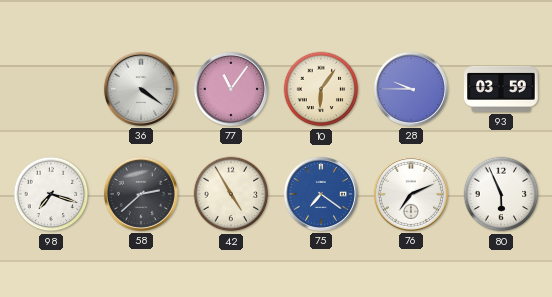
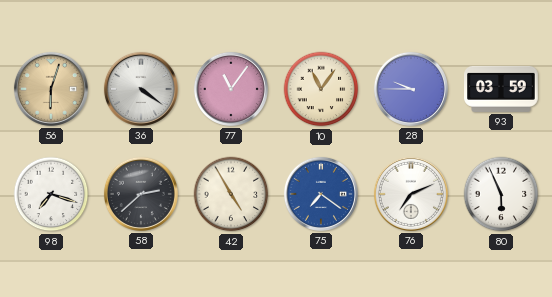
56: none -> 6:03
10: 6:06 -> 11:06
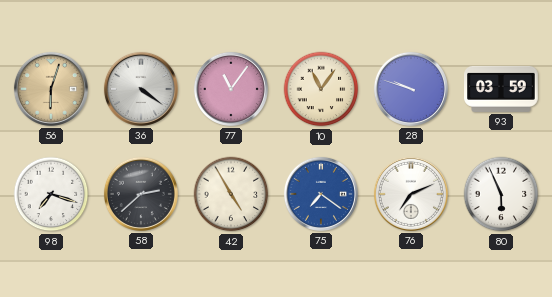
28: 9:45 -> 9:48
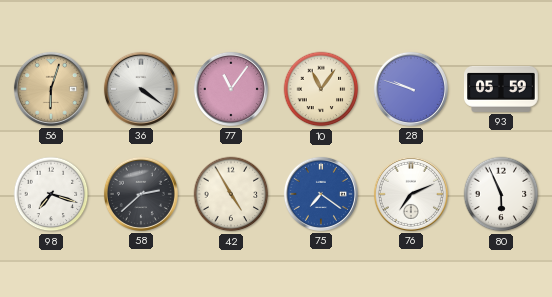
93: 03:59 -> 05:59
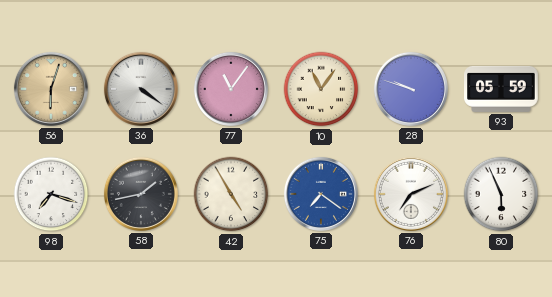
58: 2:38 -> 1:43
